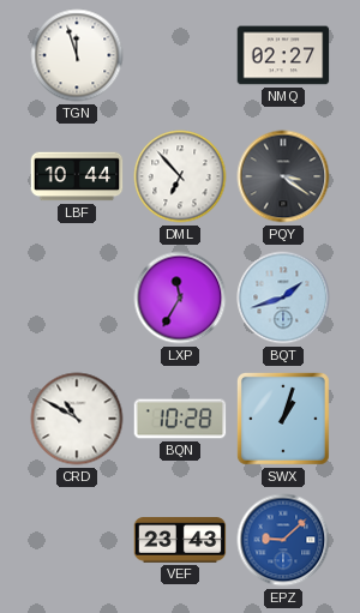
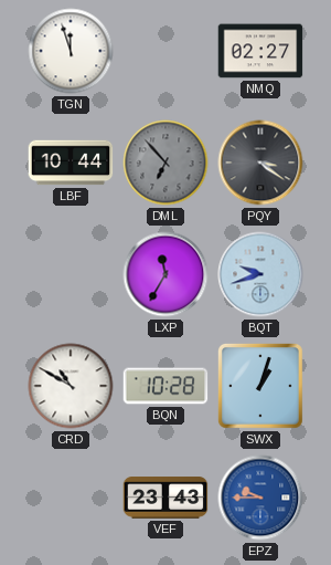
DML dial: white -> grey
BQT: 1:42 -> 9:42
EPZ: 9:08 -> 9:45
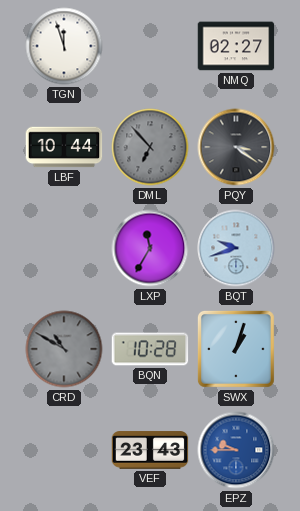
CRD dial: white -> grey
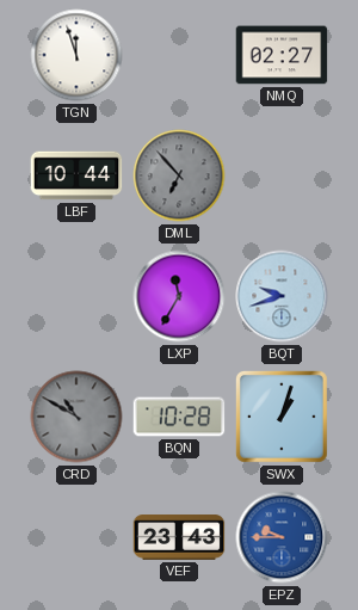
PQY: 3:21 -> none
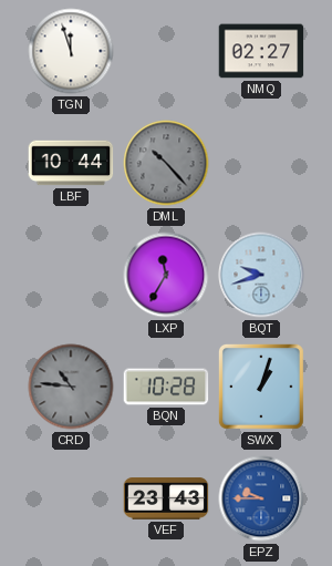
DML: 6:53 -> 10:23
CRD: 10:50 -> 10:46
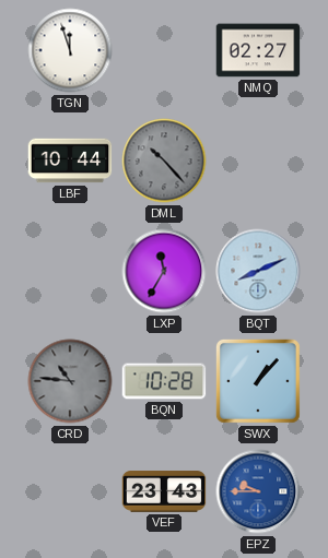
BQT: 9:42 -> 8:11
SWX: 1:03 -> 1:07
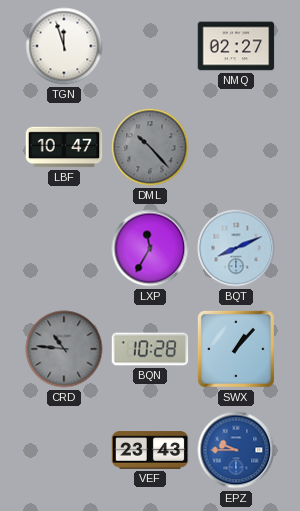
LBF: 10:44 -> 10:47
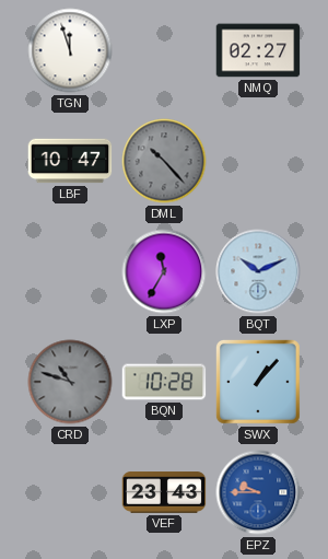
BQT: 8:11 -> 10:11
CRD: 10:46 -> 10:48
